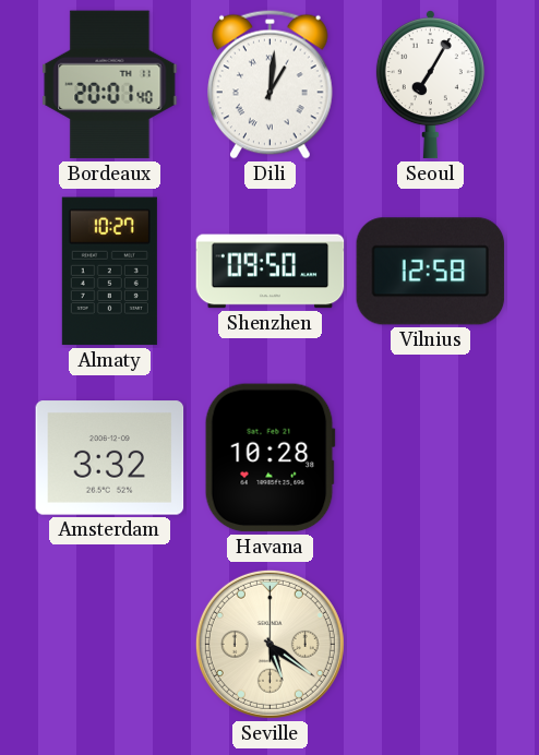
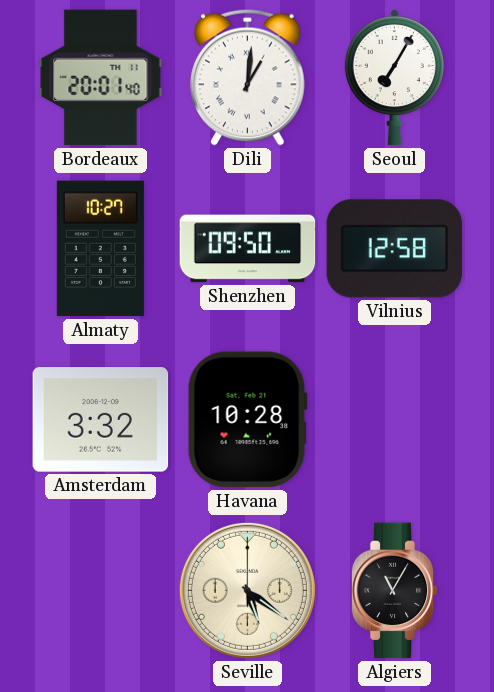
Algiers: none -> 11:05
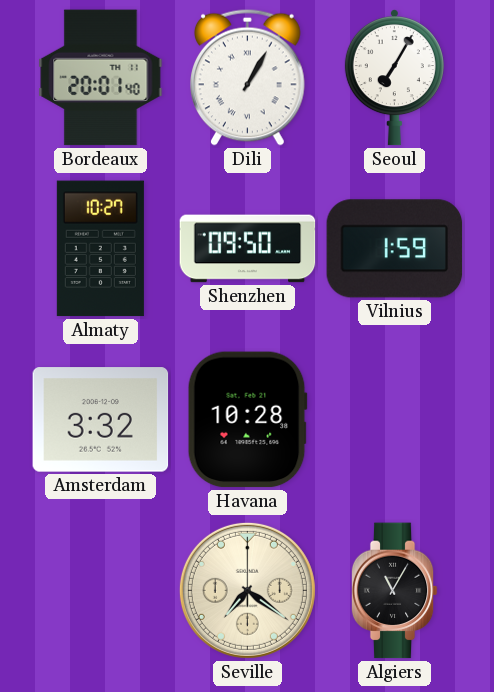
Dili: 1:01 -> 1:05
Vilnius: 12:58 -> 1:59
Seville: 5:21 -> 7:21
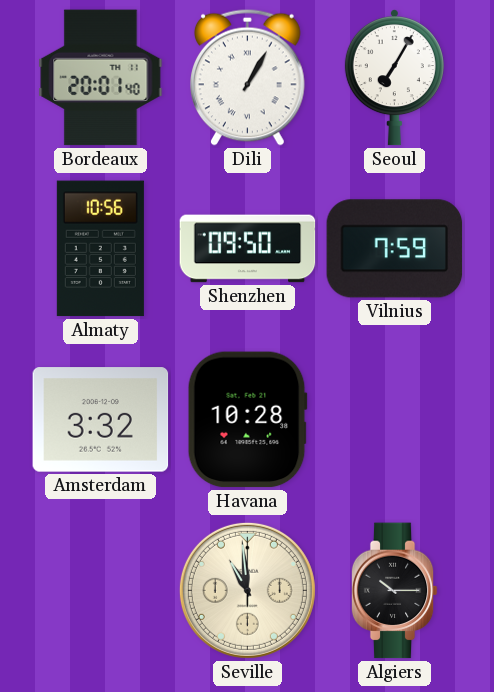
Almaty: 10:27 -> 10:56
Vilnius: 1:59 -> 7:59
Seville: 7:21 -> 10:59
Algiers: 11:05 -> 10:15
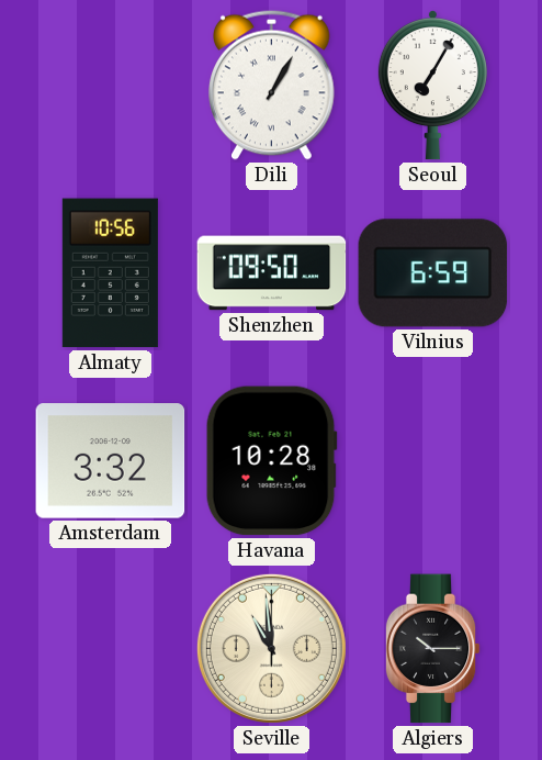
Bordeaux: 20:01 -> none
Vilnius: 7:59 -> 6:59
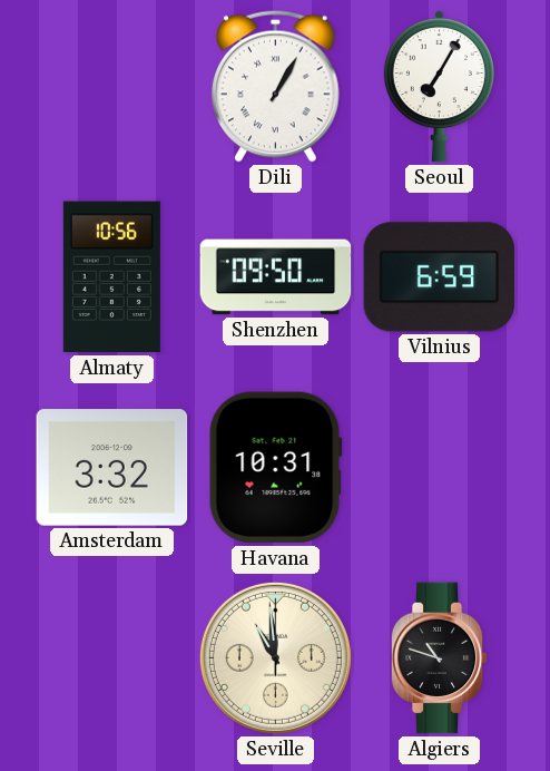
Havana: 10:28 -> 10:31
Algiers: 10:15 -> 10:48
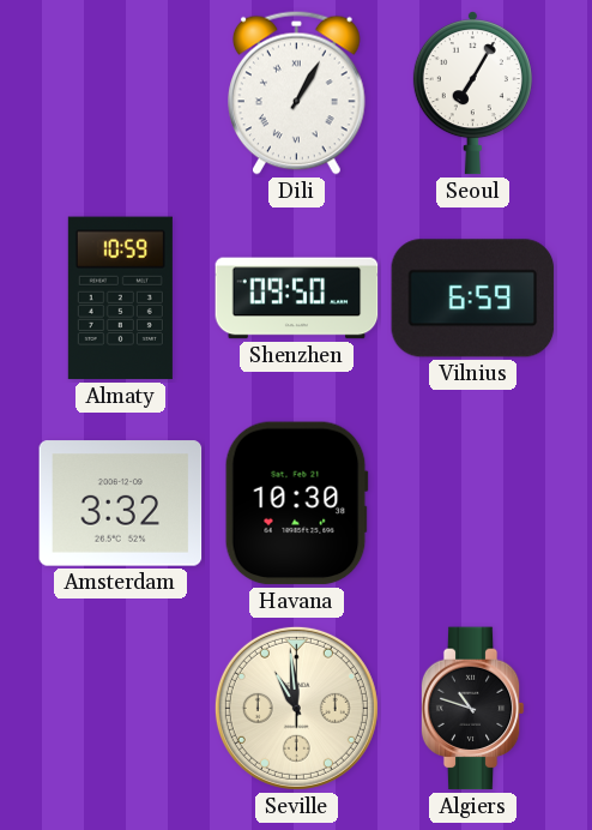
Almaty: 10:56 -> 10:59
Havana: 10:31 -> 10:30
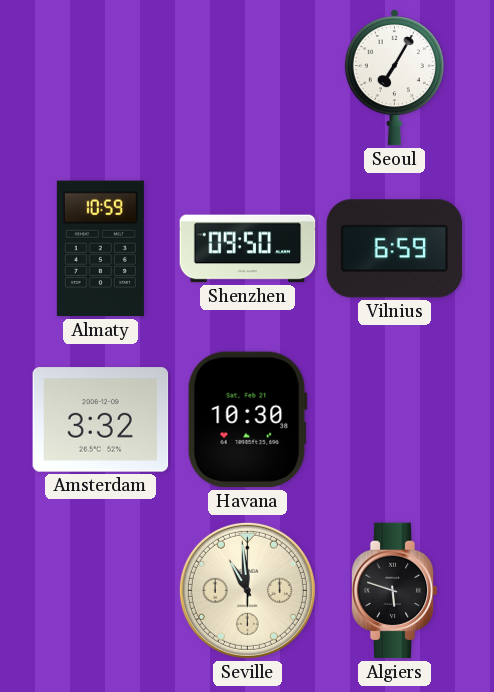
Dili: 1:05 -> none
Algiers: 10:48 -> 5:48
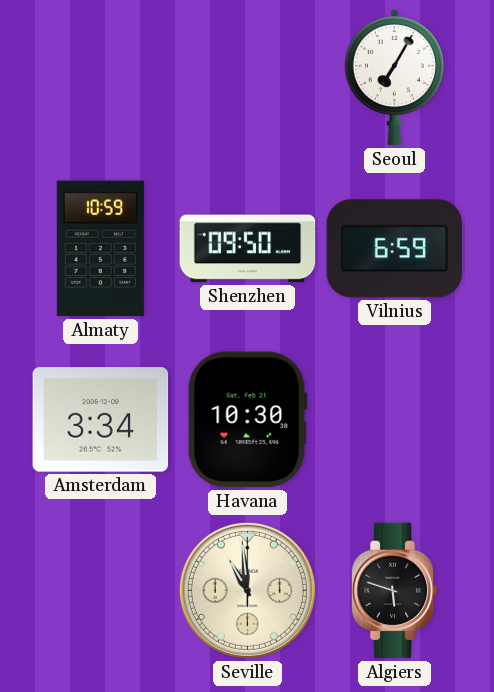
Amsterdam: 3:32 -> 3:34
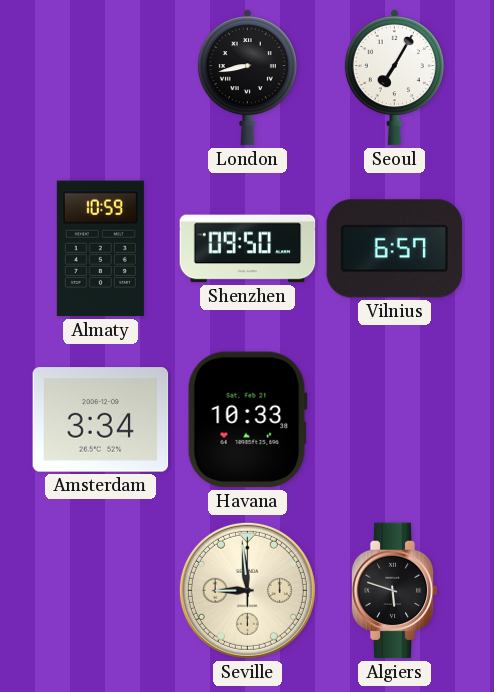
London: none -> 8:43
Vilnius: 6:59 -> 6:57
Havana: 10:30 -> 10:33
Seville: 10:59 -> 8:59
